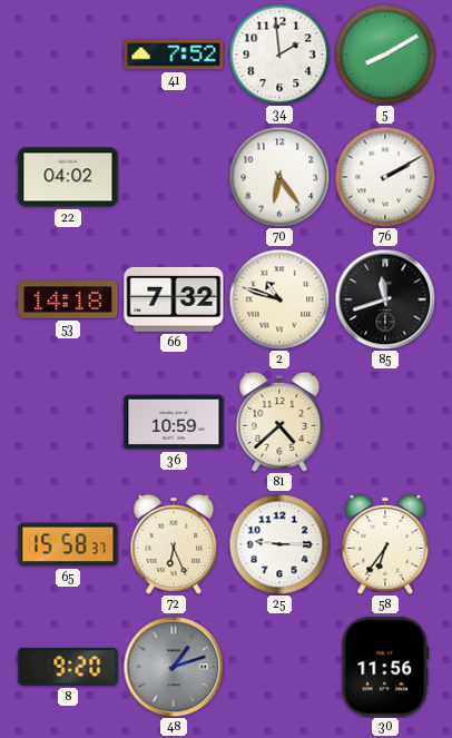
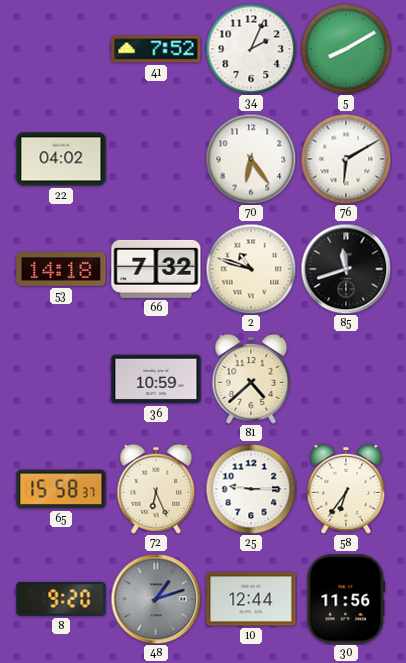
34: 1:59 -> 2:04
76: 2:10 -> 6:10
10: none -> 12:44
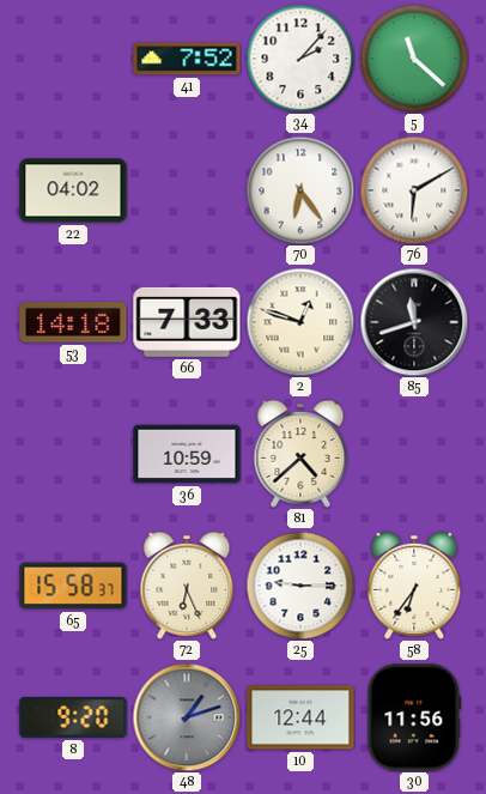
34: 2:04 -> 2:07
5: 8:10 -> 11:22
66: 7:32 -> 7:33
2: 10:48 -> 12:48
